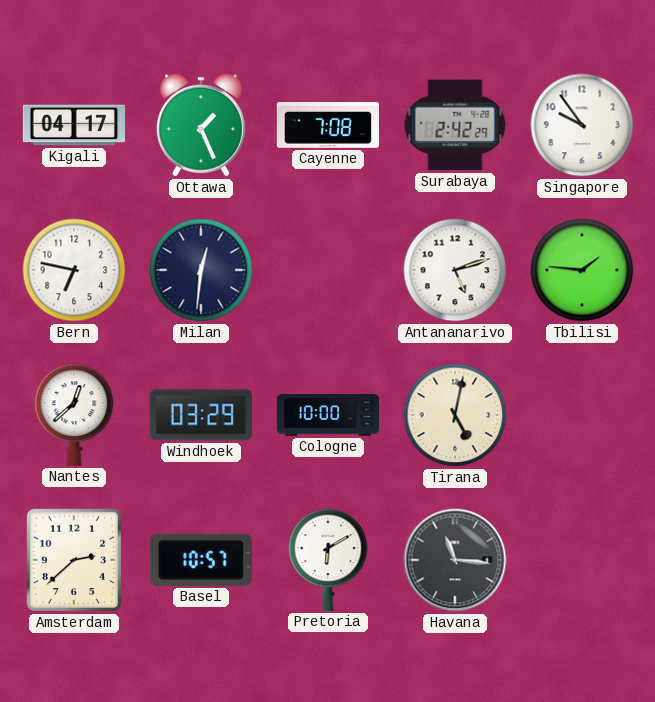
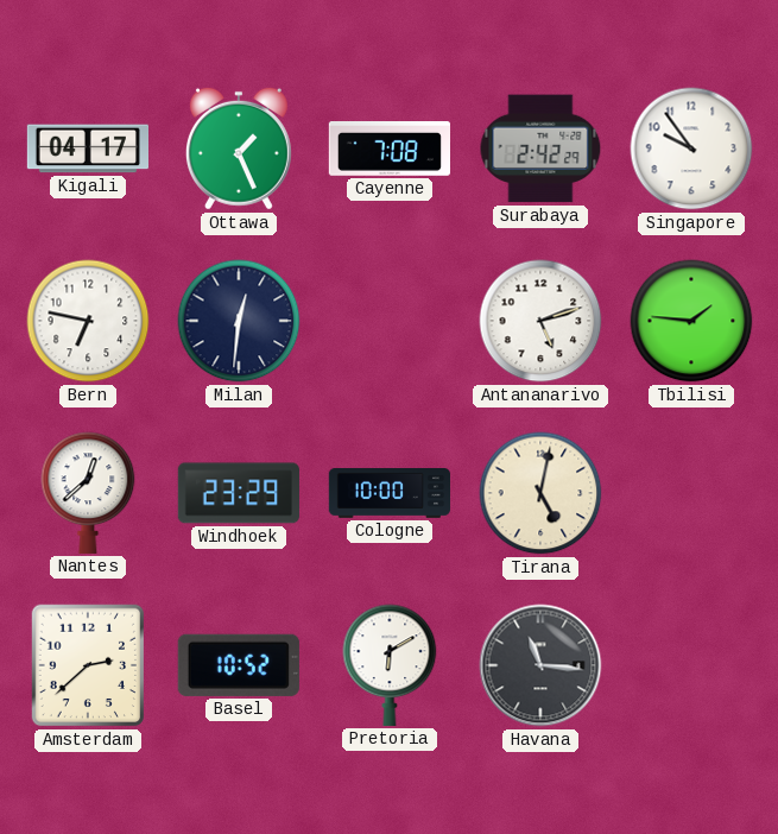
Windhoek: 03:29 -> 23:29
Basel: 10:57 -> 10:52
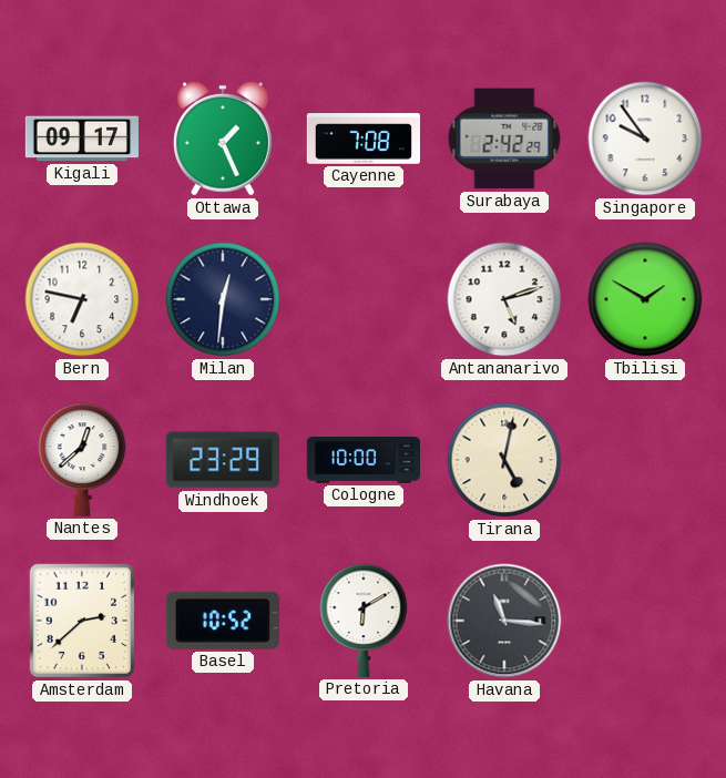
Kigali: 04:17 -> 09:17
Tbilisi: 1:46 -> 1:50
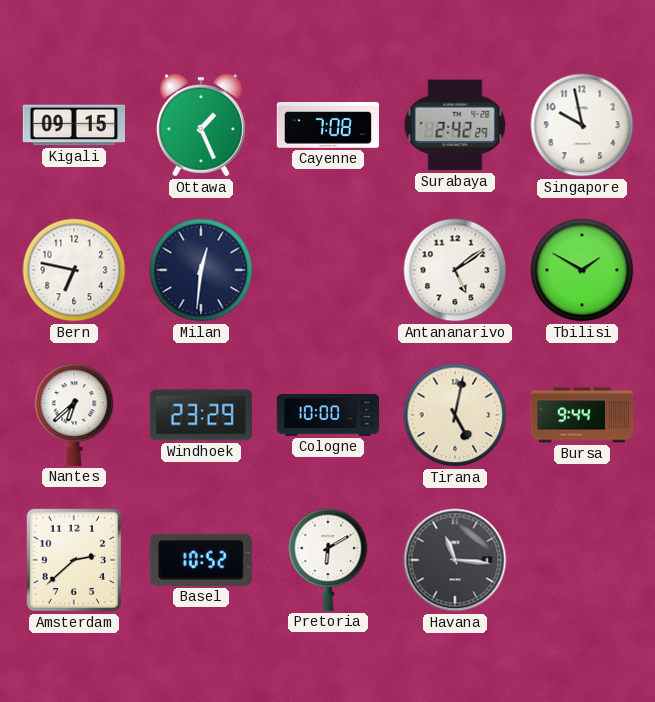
Kigali: 09:17 -> 09:15
Singapore: 9:54 -> 9:58
Antananarivo: 5:12 -> 5:09
Nantes: 12:38 -> 6:38
Bursa: none -> 9:44
